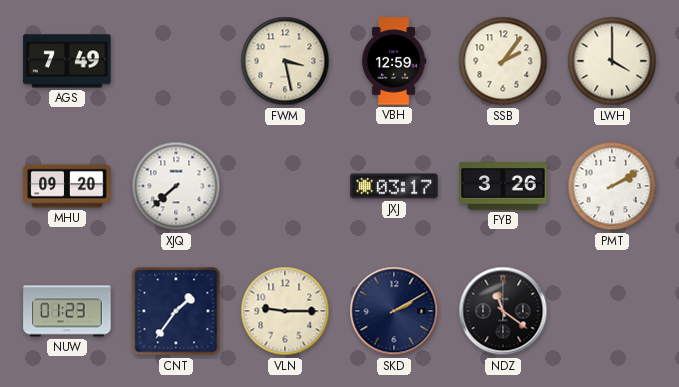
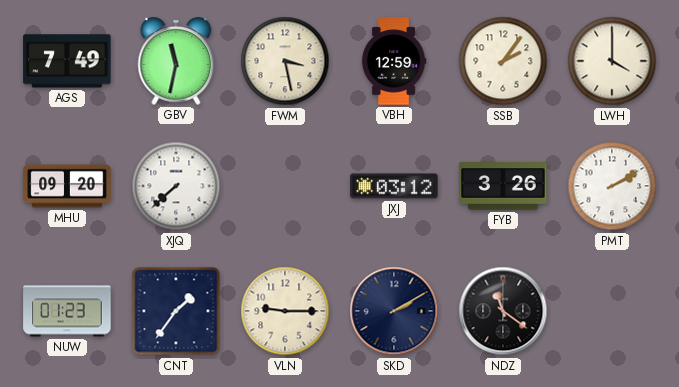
GBV: none -> 11:32
JXJ: 03:17 -> 03:12
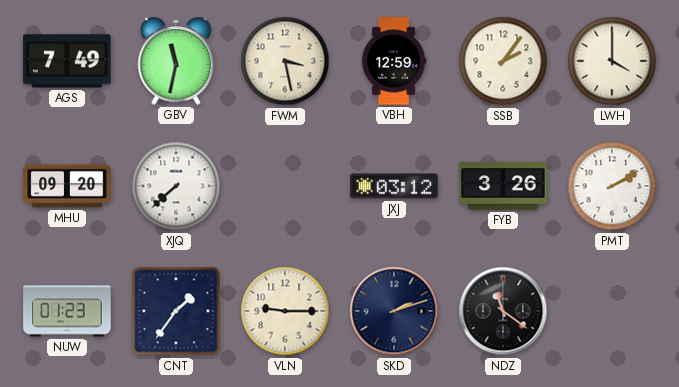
SKD: 2:10 -> 2:12
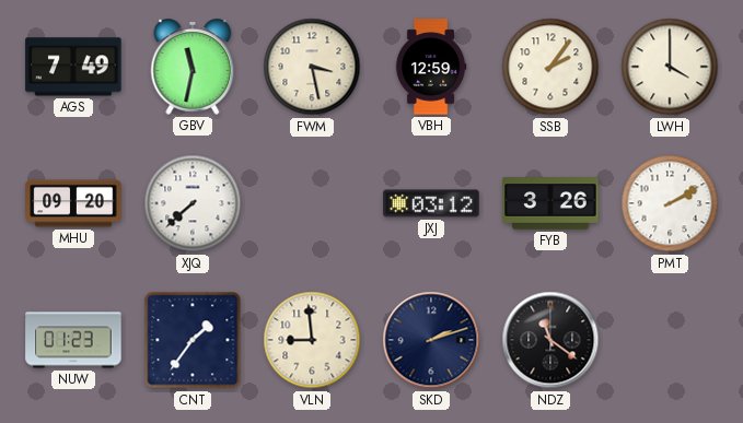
VLN: 9:15 -> 8:59
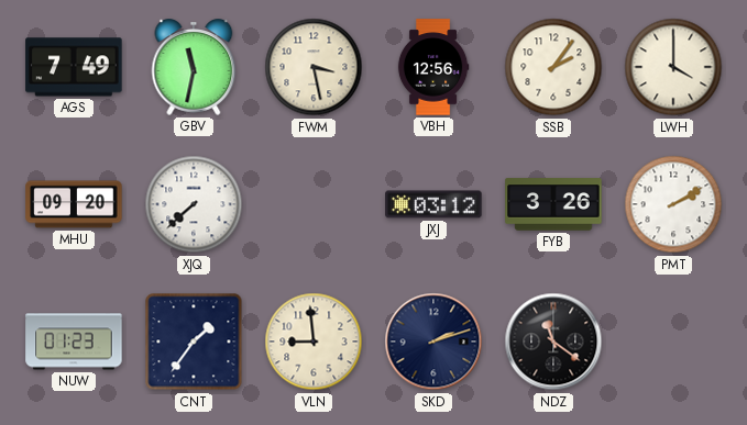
VBH: 12:59 -> 12:56
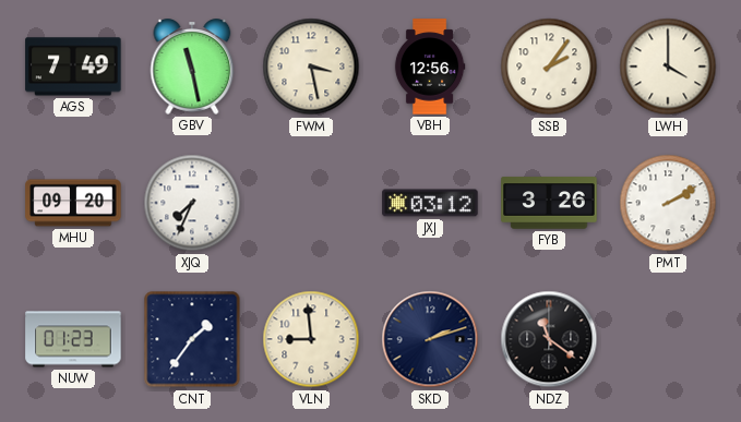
GBV: 11:32 -> 11:28
XJQ: 7:38 -> 7:34
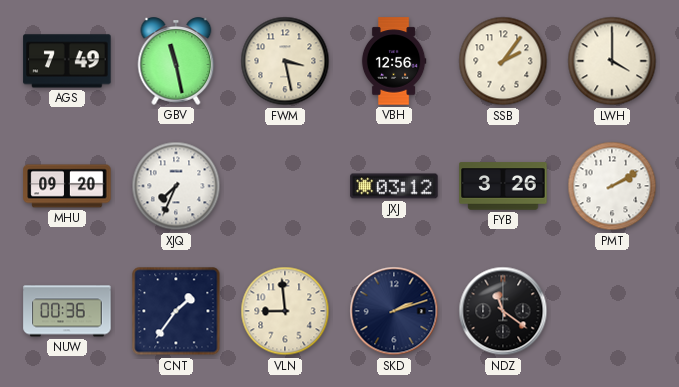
NUW: 01:23 -> 00:36
